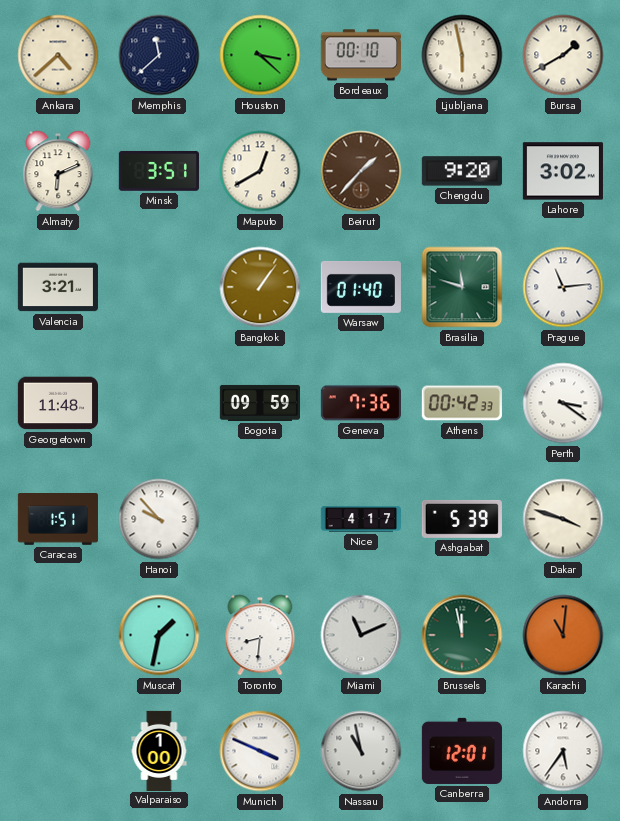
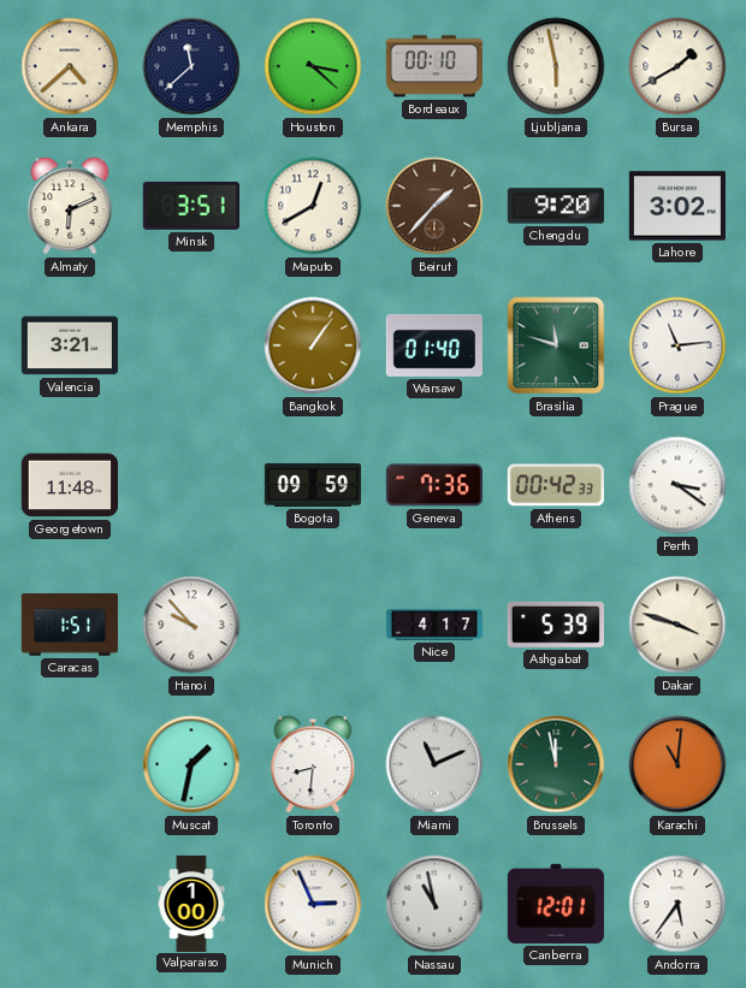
Munich: 3:49 -> 2:56
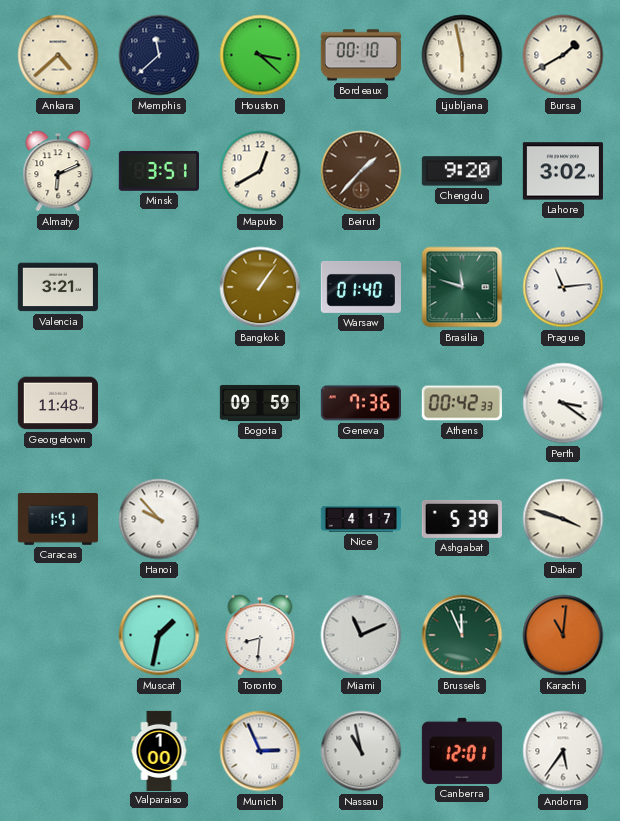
Brussels: 11:58 -> 11:56
